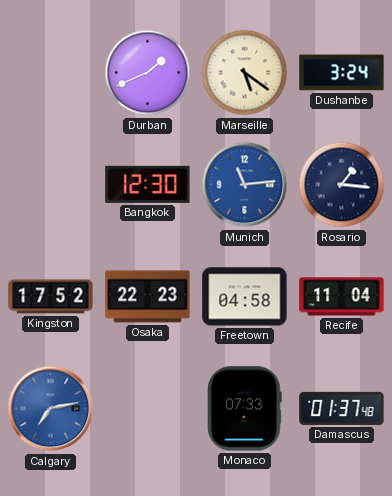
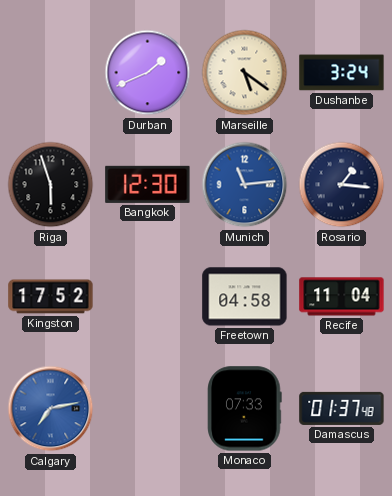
Riga: none -> 5:57
Osaka: 22:23 -> none
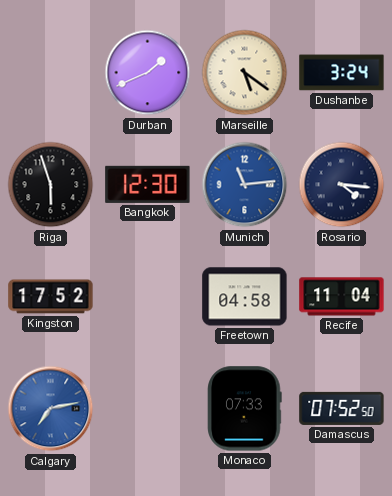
Rosario: 1:16 -> 4:16
Damascus: 01:37 -> 07:52
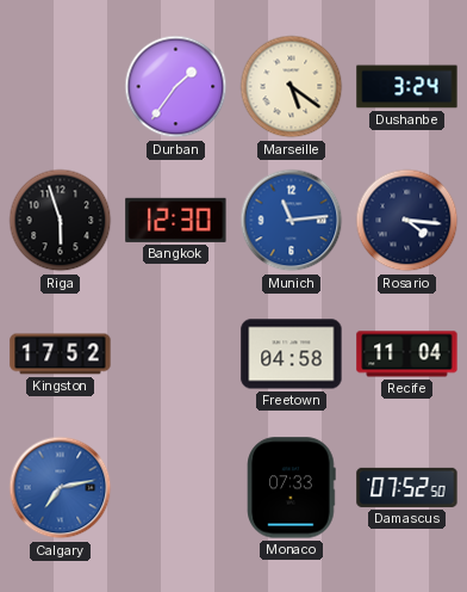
Durban: 1:41 -> 1:36
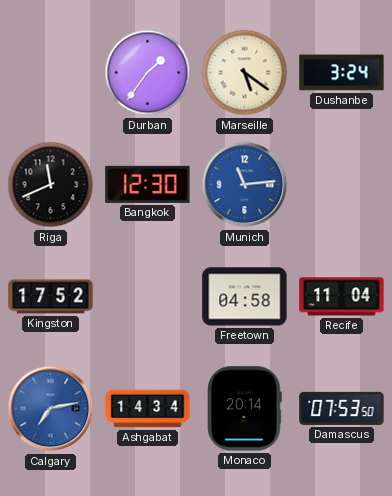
Riga: 5:57 -> 11:41
Rosario: 4:16 -> none
Ashgabat: none -> 14:34
Monaco: 07:33 -> 20:14
Damascus: 07:52 -> 07:53
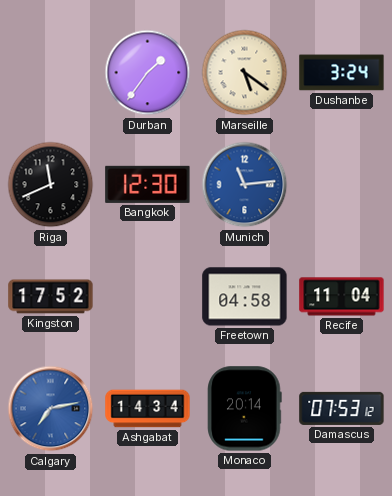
Damascus: 07:53:50 -> 07:53:12
